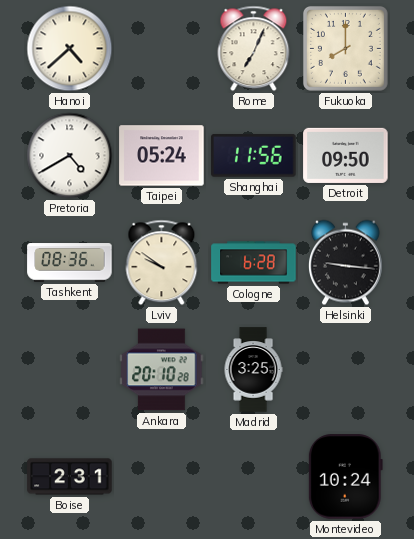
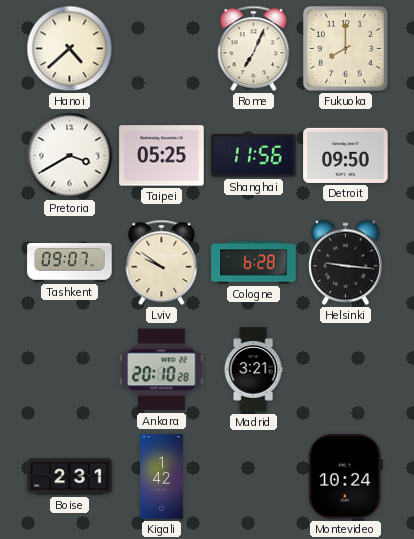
Pretoria: 4:40 -> 3:40
Taipei: 05:24 -> 05:25
Tashkent: 08:36 -> 09:07
Madrid: 3:25 -> 3:21
Kigali: none -> 1:42
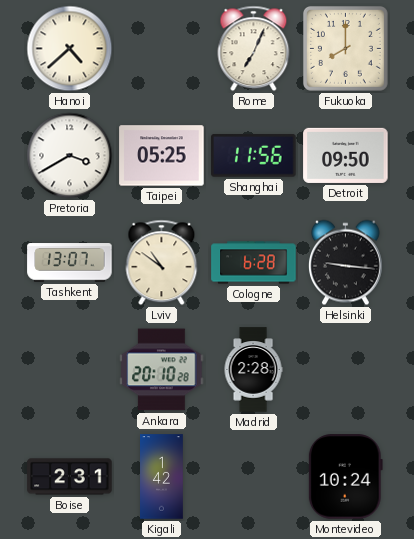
Tashkent: 09:07 -> 13:07
Lviv: 9:51 -> 10:51
Madrid: 3:21 -> 2:28
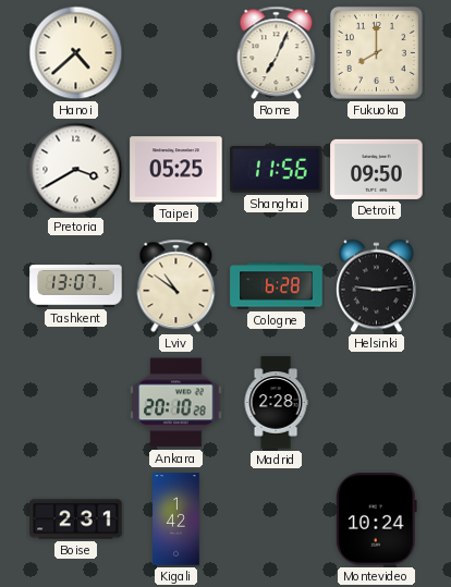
Helsinki: 9:16 -> 9:14
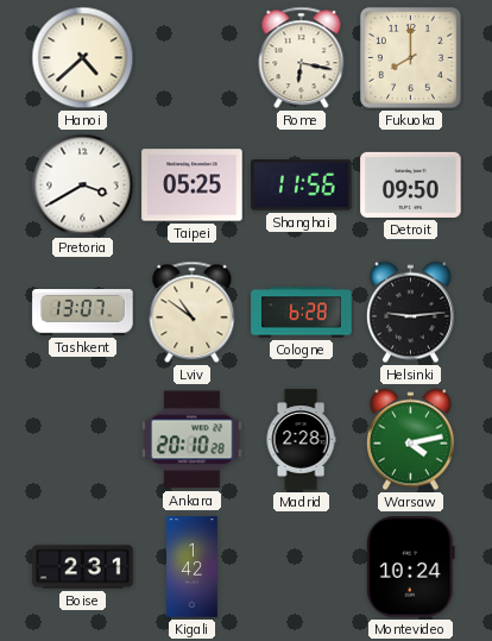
Rome: 7:04 -> 6:17
Warsaw: none -> 4:13
